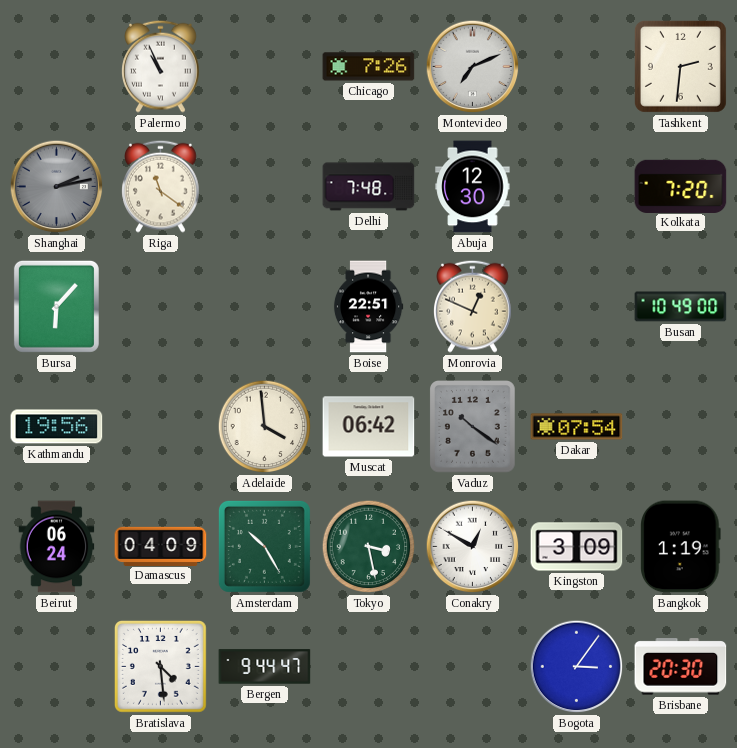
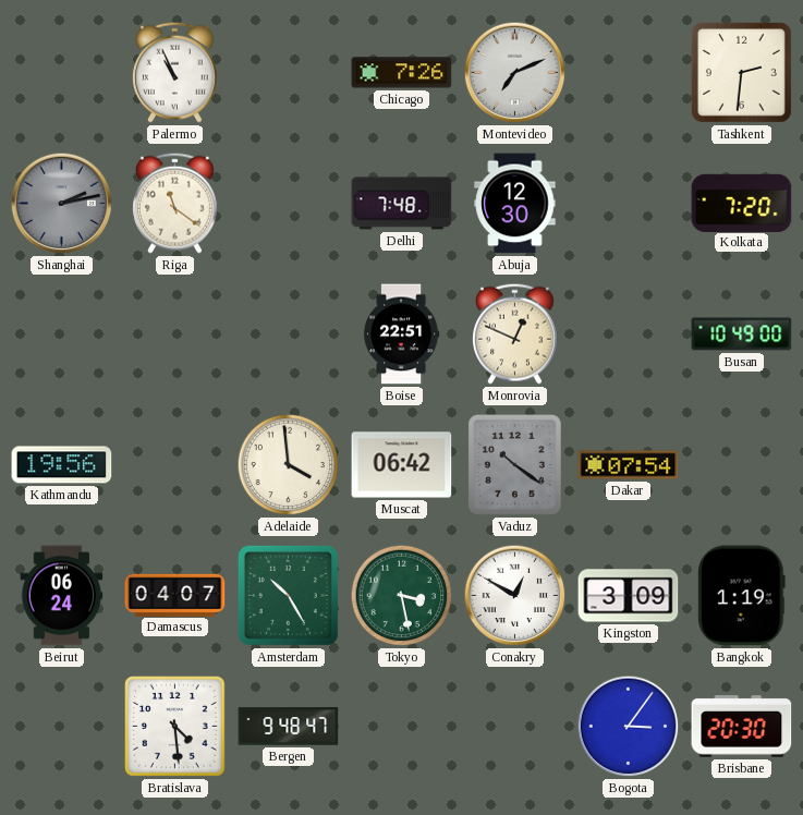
Bursa: 6:07 -> none
Damascus: 04:09 -> 04:07
Bergen: 9:44 -> 9:48
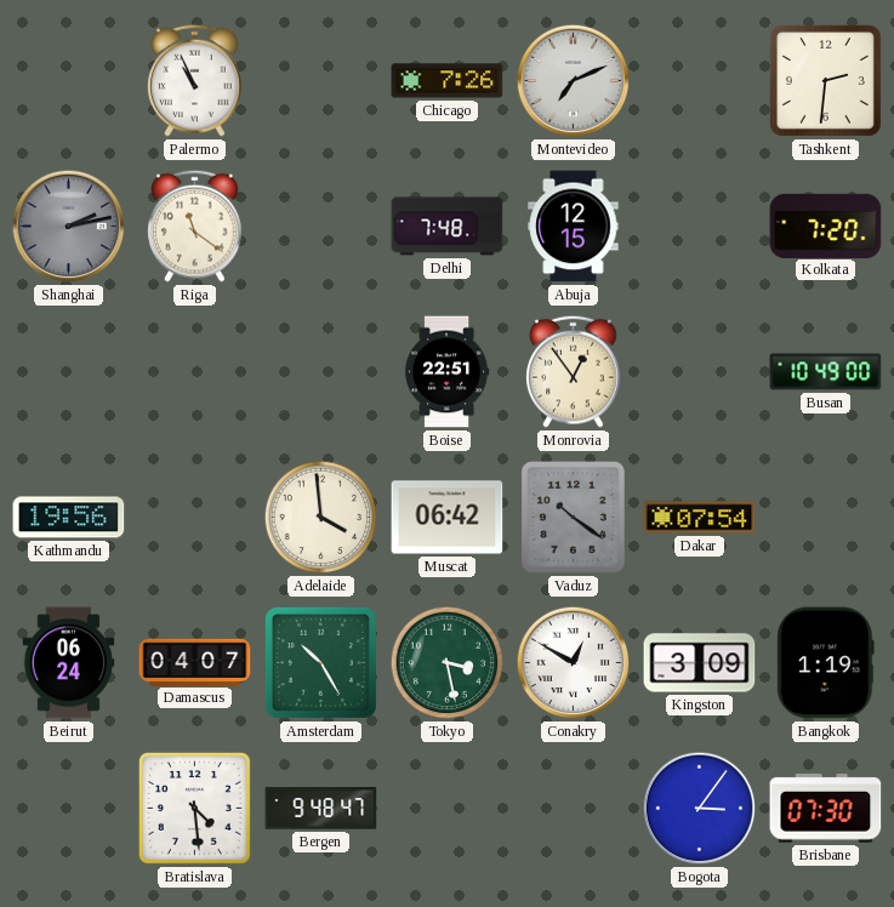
Abuja: 12:30 -> 12:15
Monrovia: 12:49 -> 12:54
Brisbane: 20:30 -> 07:30
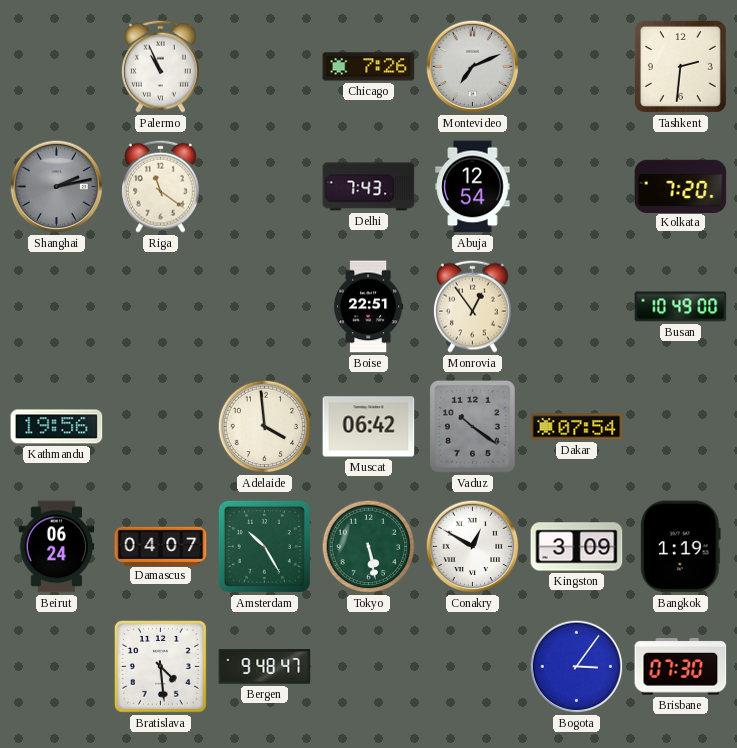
Delhi: 7:48 -> 7:43
Abuja: 12:15 -> 12:54
Tokyo: 3:28 -> 5:28
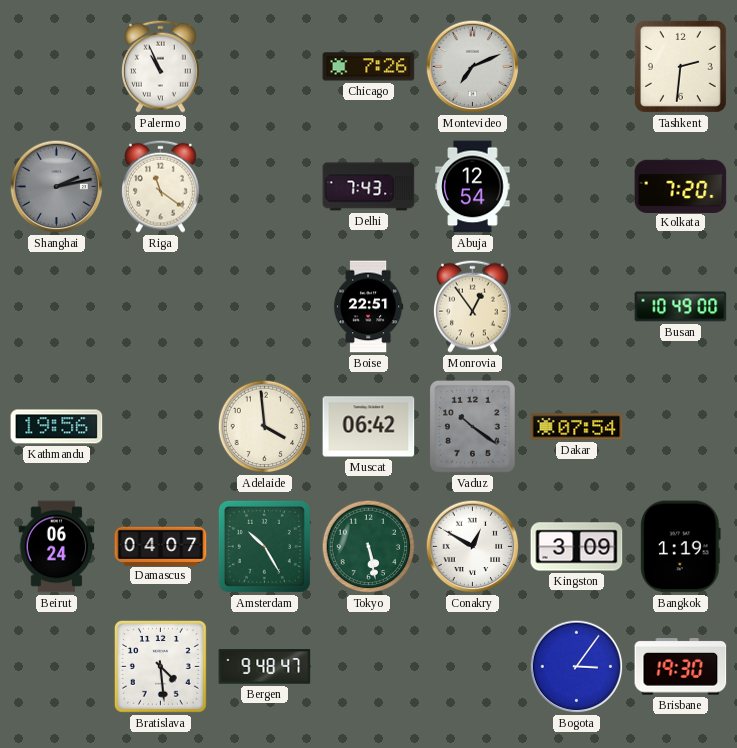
Brisbane: 07:30 -> 19:30
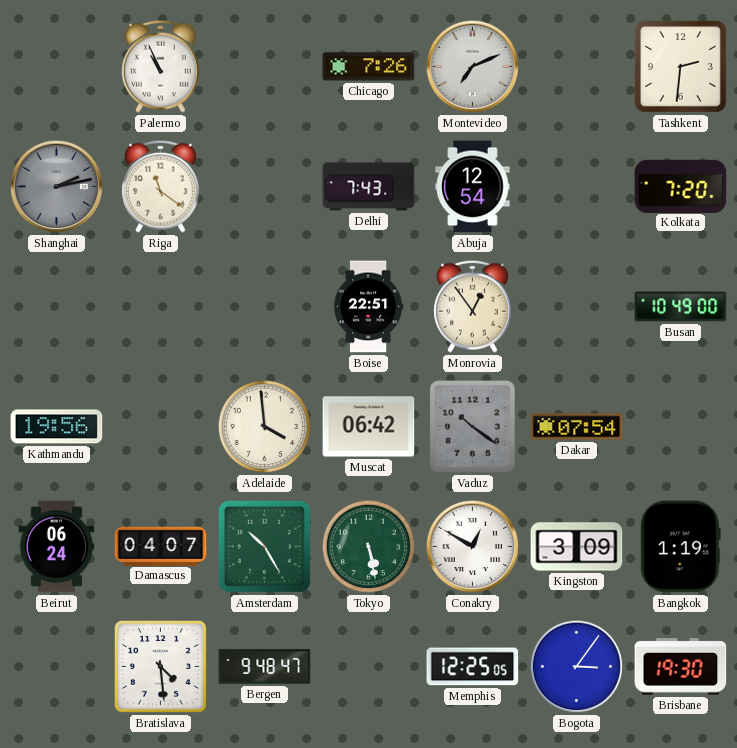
Memphis: none -> 12:25
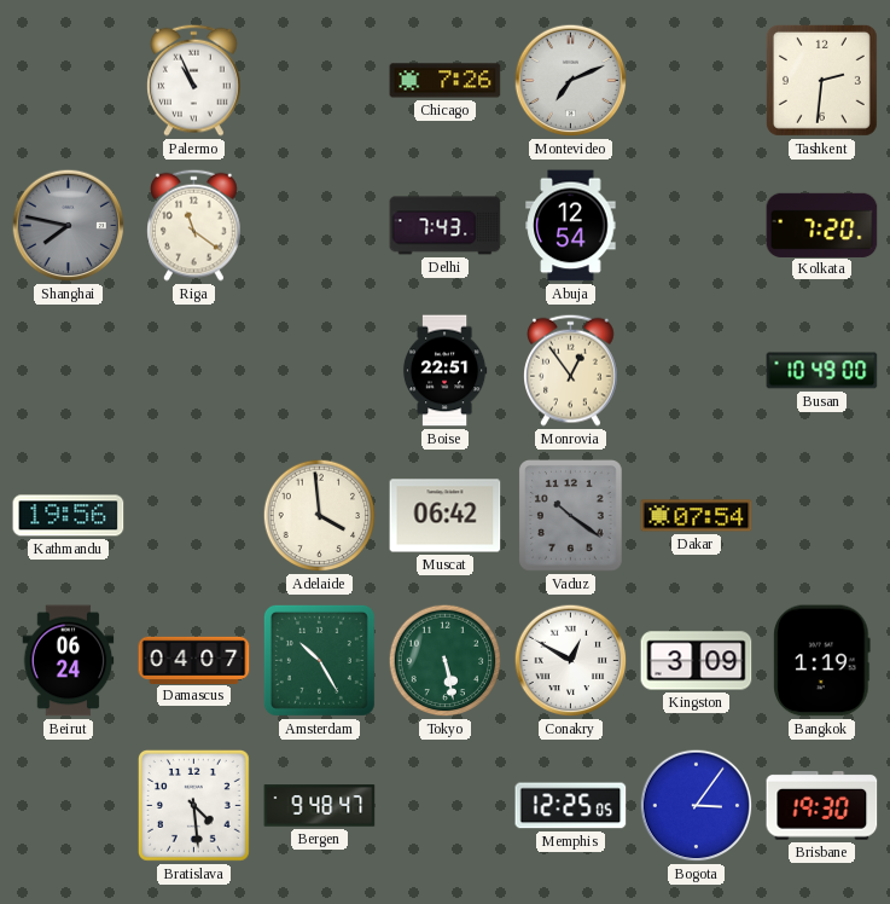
Shanghai: 2:13 -> 7:47
